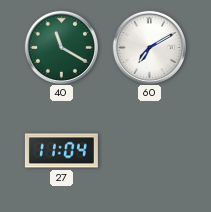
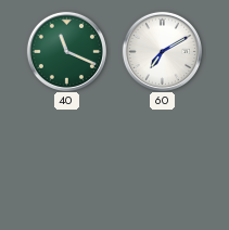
40: 11:20 -> 11:19
27: 11:04 -> none
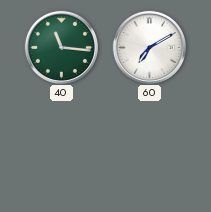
40: 11:19 -> 11:16
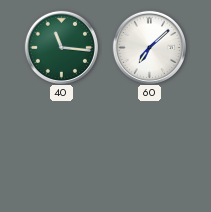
60: 7:10 -> 7:08
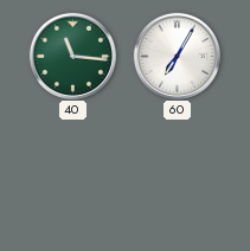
60: 7:08 -> 7:05
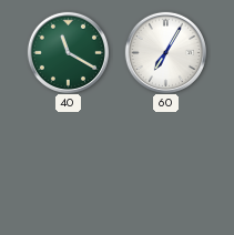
40: 11:16 -> 11:20
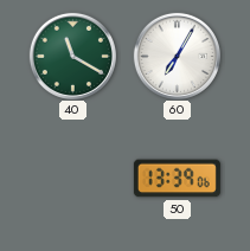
50: none -> 13:39
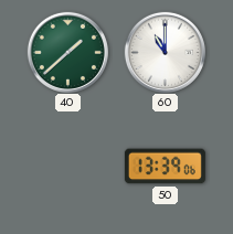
40: 11:20 -> 1:38
60: 7:05 -> 11:00
